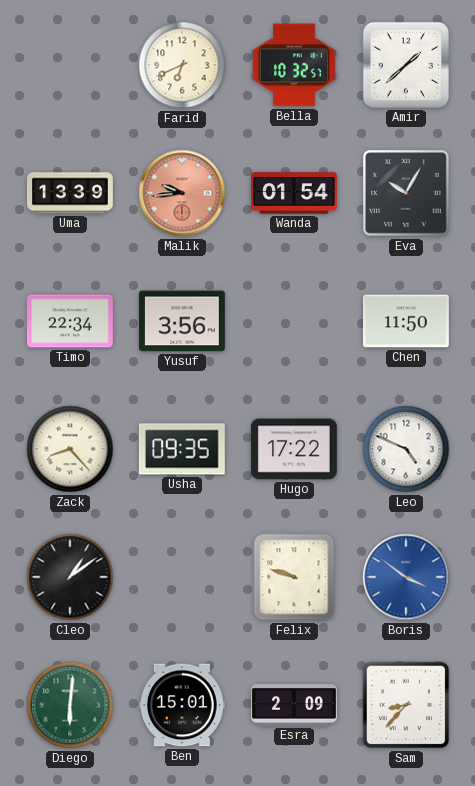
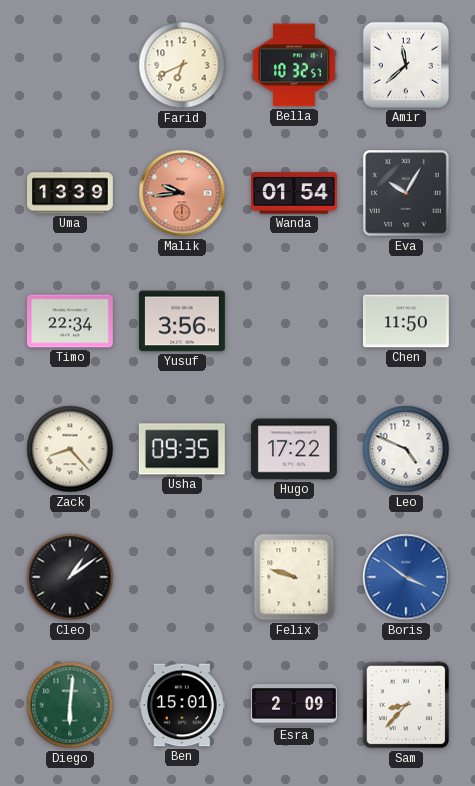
Amir: 1:38 -> 11:38
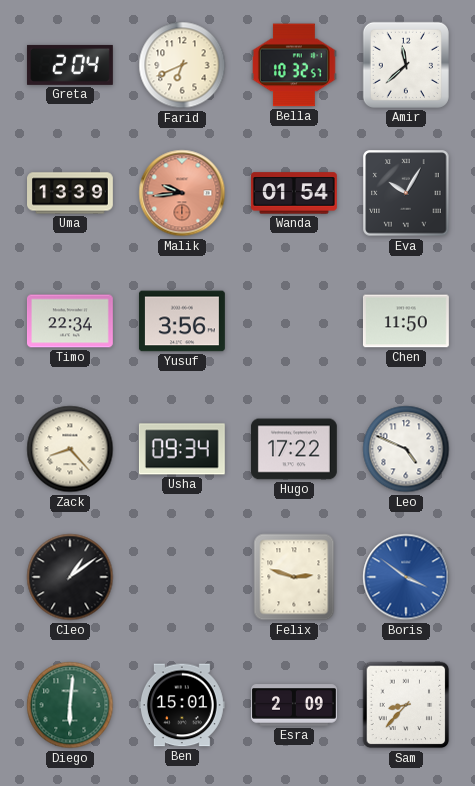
Greta: none -> 2:04
Usha: 09:35 -> 09:34
Felix: 9:48 -> 2:48
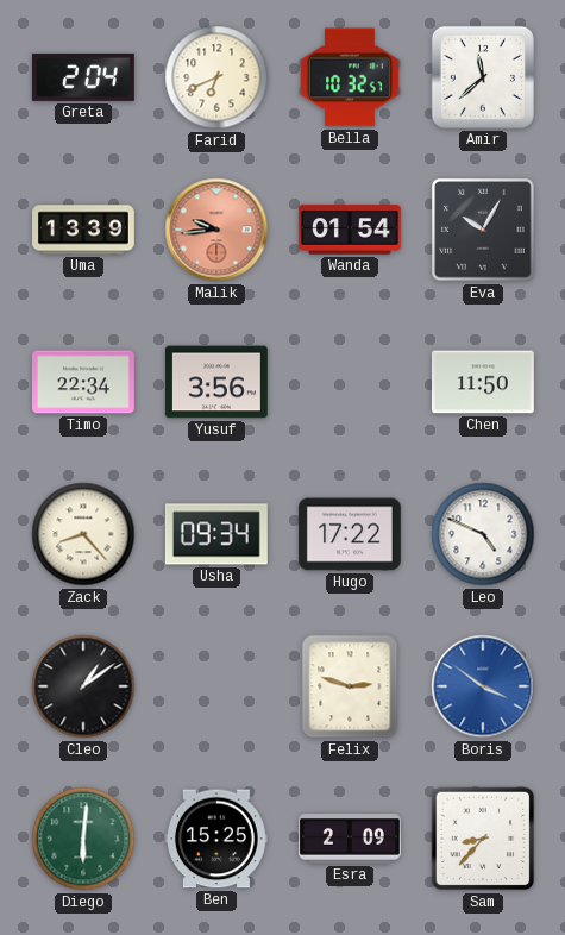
Ben: 15:01 -> 15:25
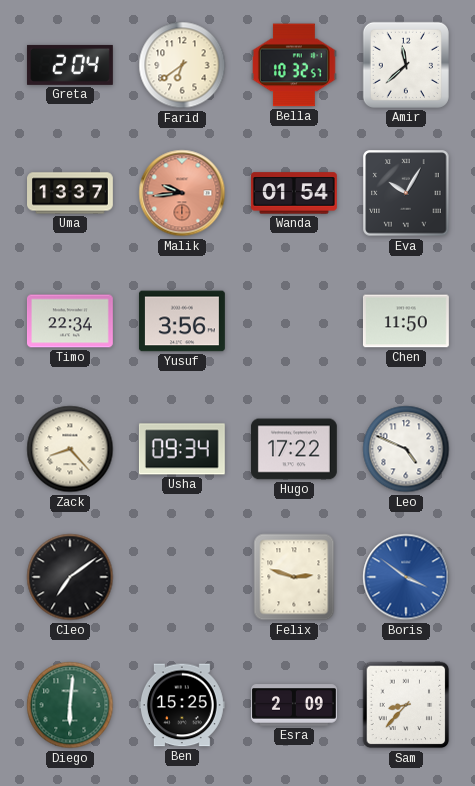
Farid: 6:41 -> 6:39
Uma: 13:39 -> 13:37
Cleo: 1:09 -> 7:09
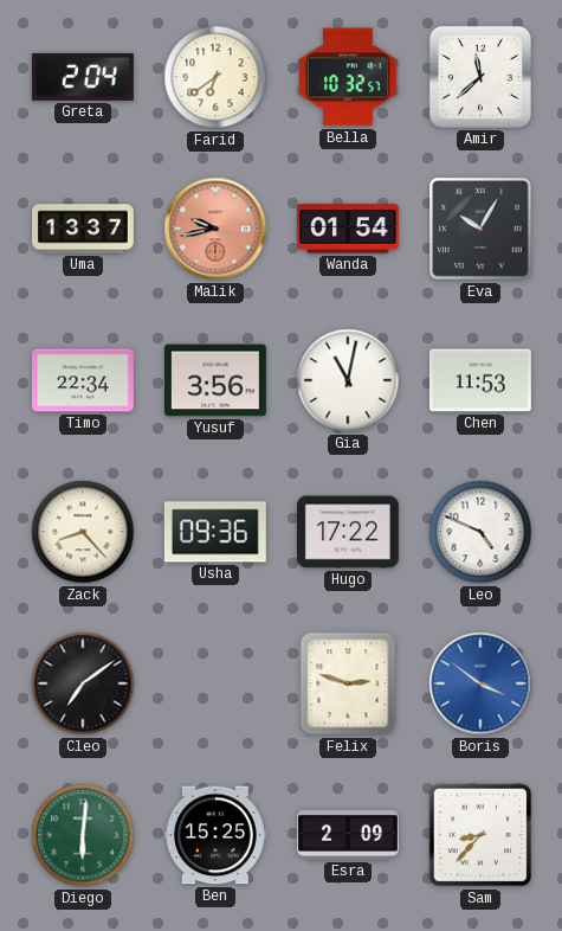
Malik: 9:44 -> 9:43
Gia: none -> 11:02
Chen: 11:50 -> 11:53
Usha: 09:34 -> 09:36
